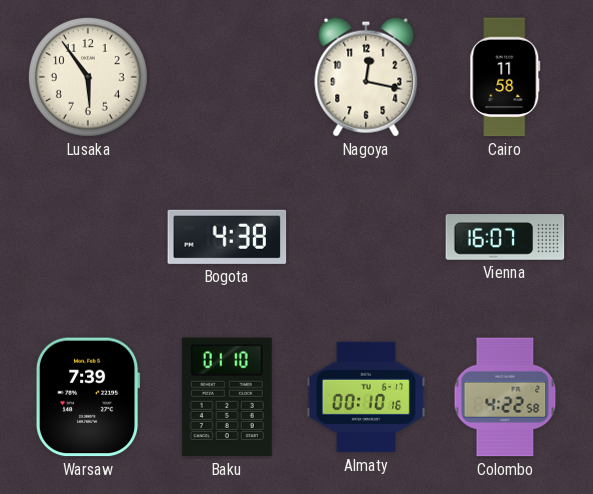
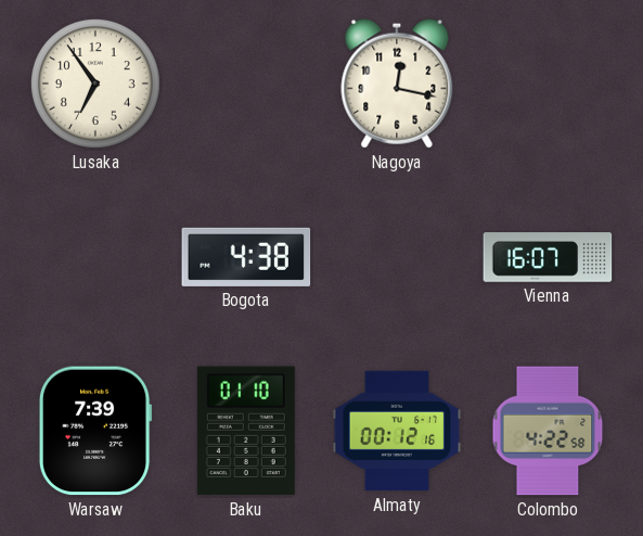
Lusaka: 5:54 -> 6:54
Cairo: 11:58 -> none
Almaty: 00:10 -> 00:12
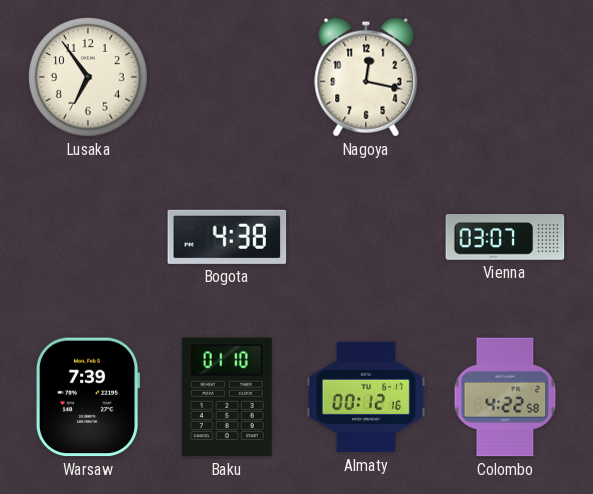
Vienna: 16:07 -> 03:07
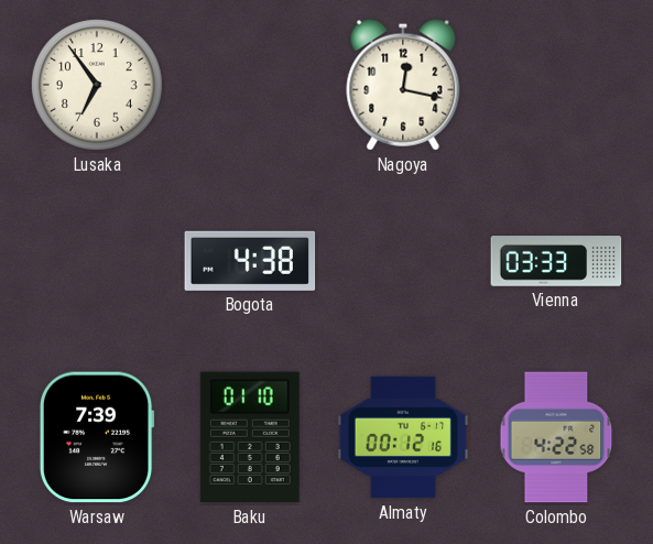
Vienna: 03:07 -> 03:33
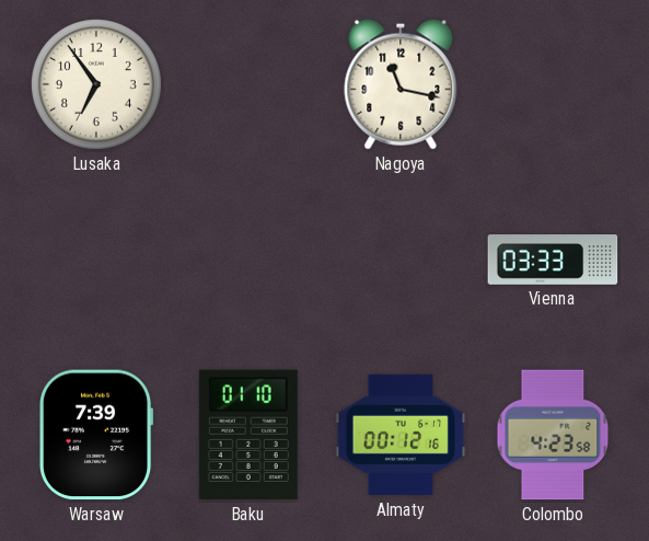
Nagoya: 12:17 -> 11:17
Bogota: 4:38 -> none
Colombo: 4:22 -> 4:23
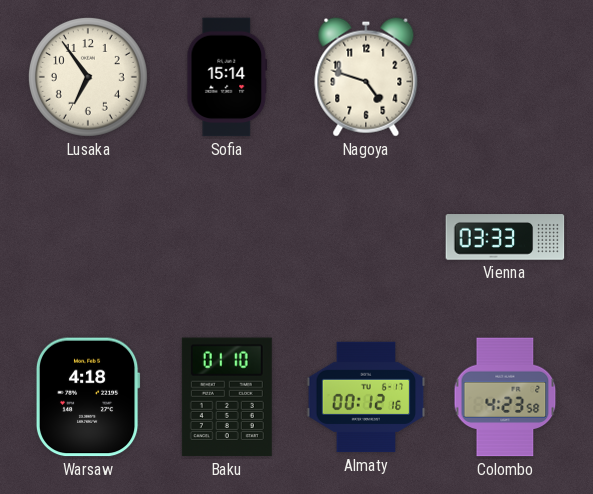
Sofia: none -> 15:14
Nagoya: 11:17 -> 4:48
Warsaw: 7:39 -> 4:18
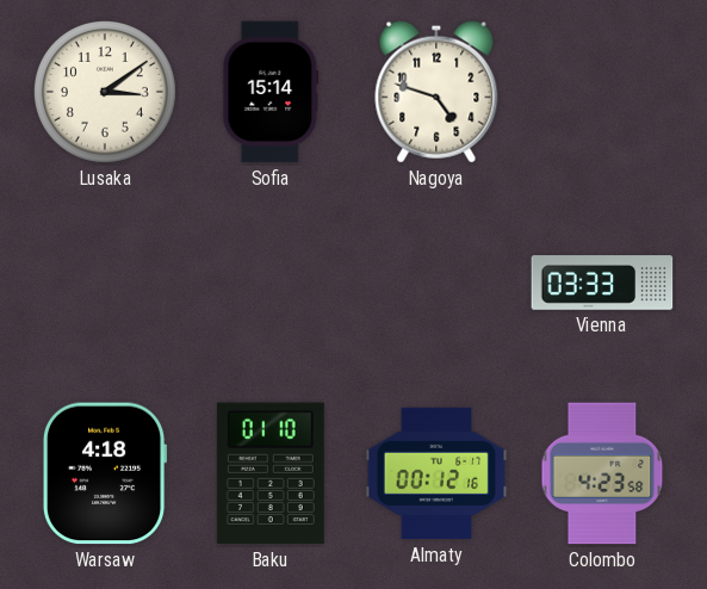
Lusaka: 6:54 -> 3:09
